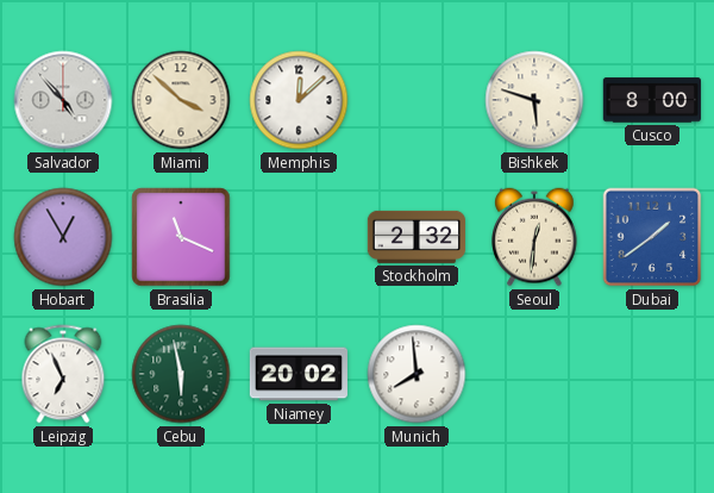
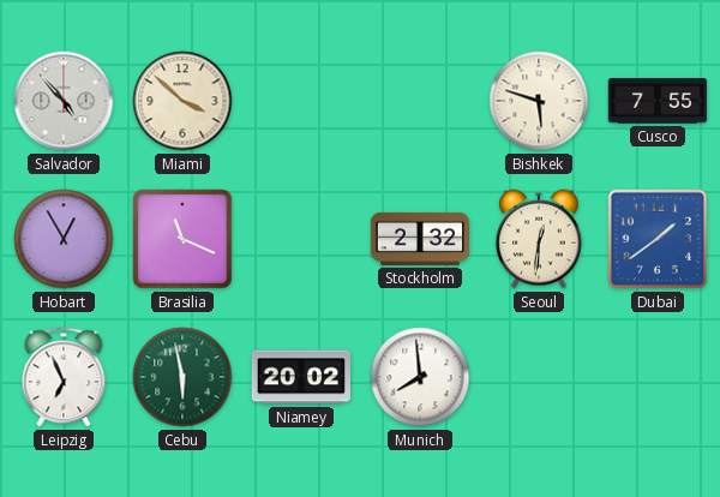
Memphis: 12:08 -> none
Cusco: 8:00 -> 7:55
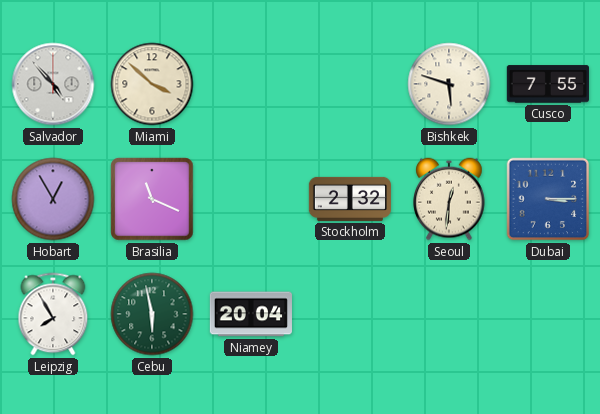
Dubai: 1:39 -> 3:15
Leipzig: 6:56 -> 7:55
Niamey: 20:02 -> 20:04
Munich: 7:59 -> none
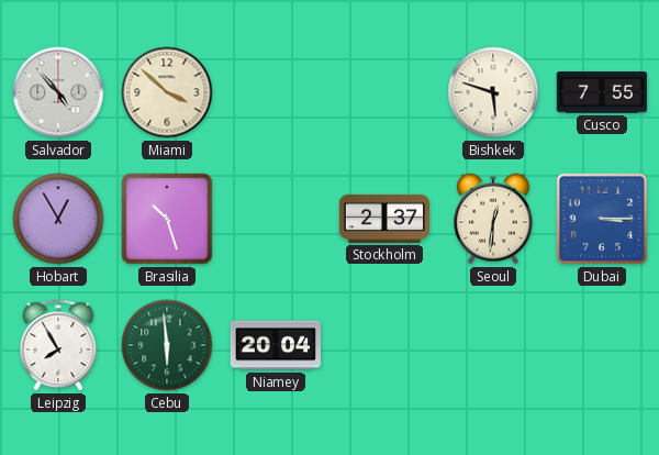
Brasilia: 11:19 -> 10:27
Stockholm: 2:32 -> 2:37
Cebu: 5:58 -> 5:59
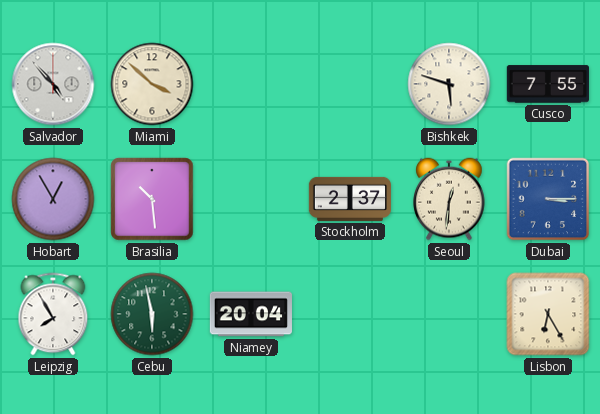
Brasilia: 10:27 -> 10:29
Cebu: 5:59 -> 5:58
Lisbon: none -> 6:25
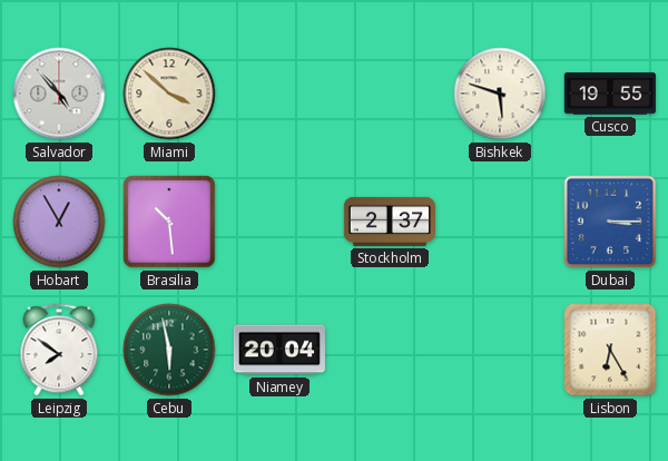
Cusco: 7:55 -> 19:55
Seoul: 12:31 -> none
Leipzig: 7:55 -> 7:51
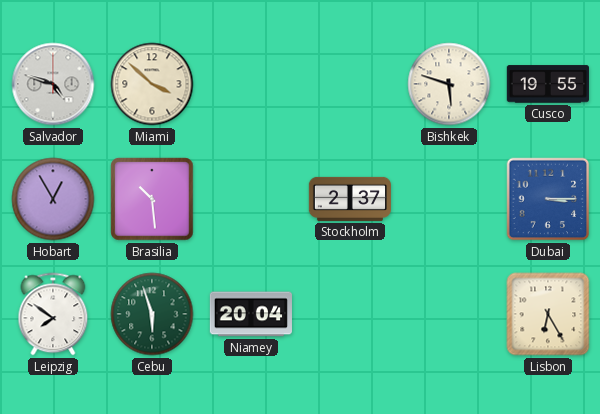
Salvador: 4:53 -> 4:48
Cebu: 5:58 -> 5:57
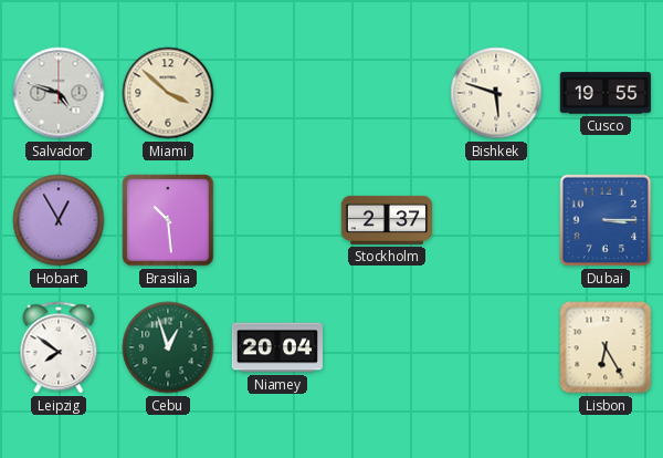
Cebu: 5:57 -> 12:57
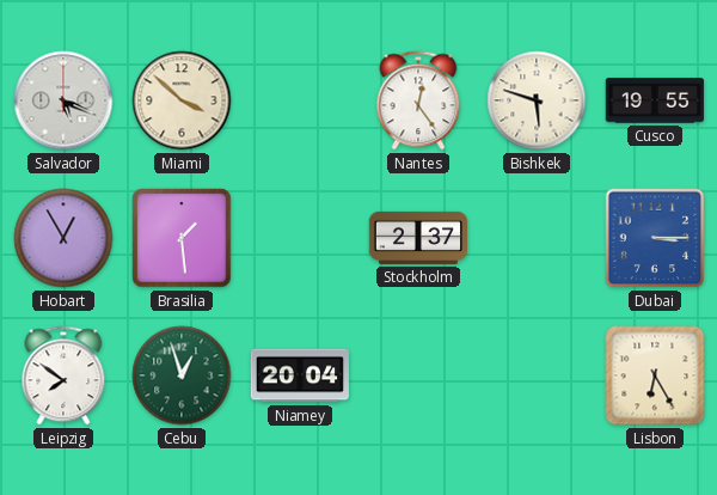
Salvador: 4:48 -> 5:19
Nantes: none -> 12:24
Brasilia: 10:29 -> 1:29
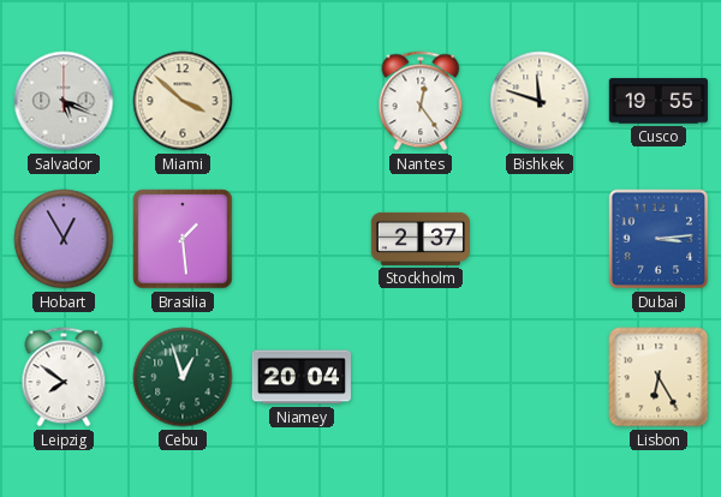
Bishkek: 5:48 -> 11:48
Dubai: 3:15 -> 3:14
